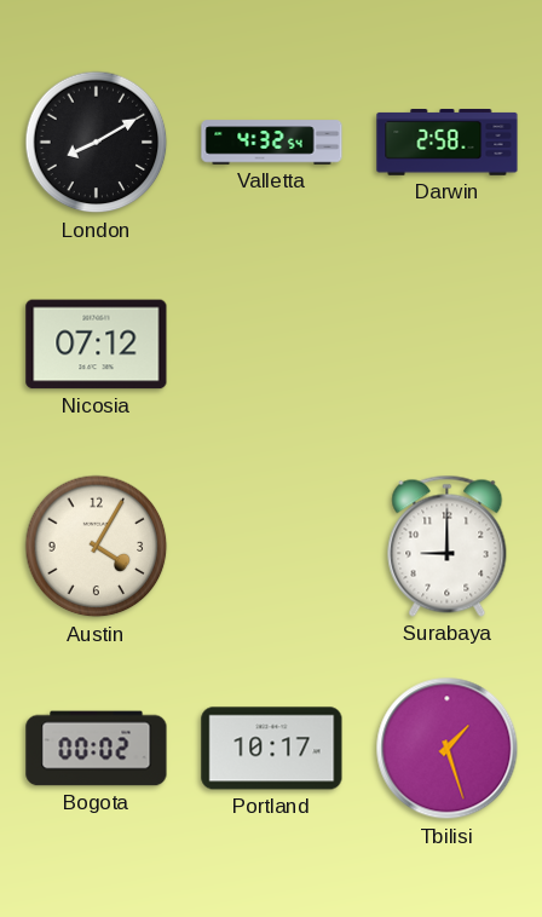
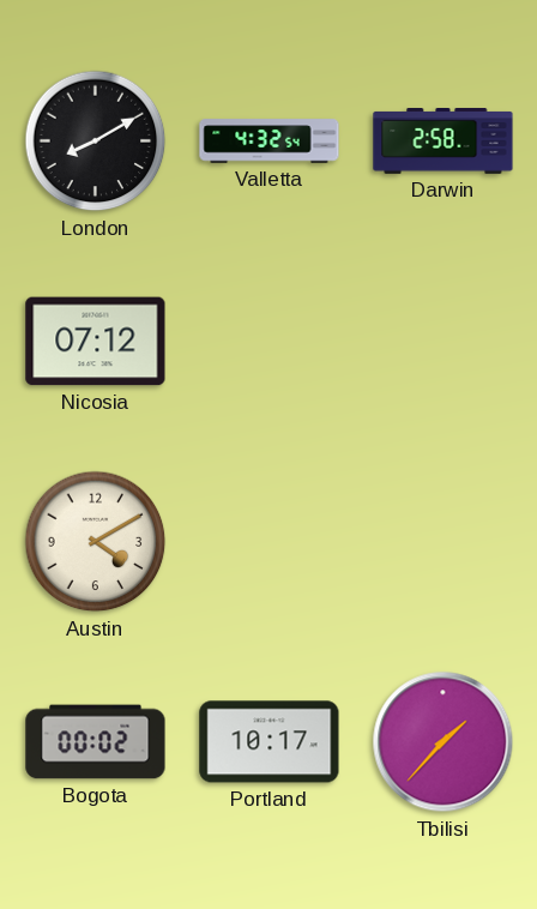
Austin: 4:05 -> 4:10
Surabaya: 9:00 -> none
Tbilisi: 1:27 -> 1:37
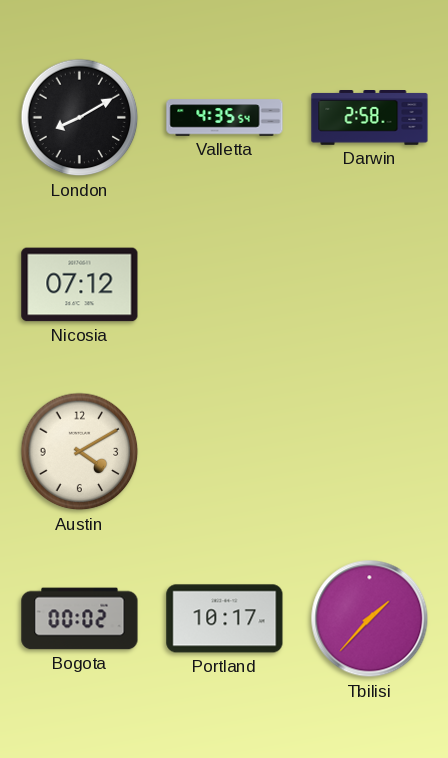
Valletta: 4:32 -> 4:35
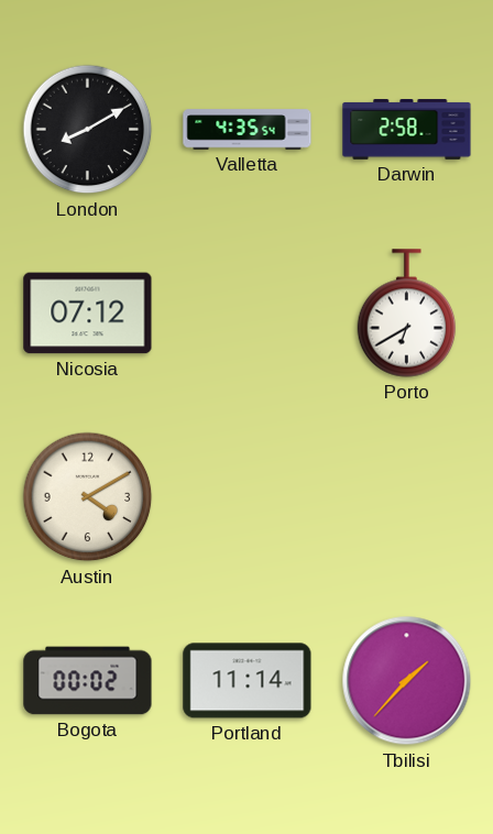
Porto: none -> 6:40
Portland: 10:17 -> 11:14
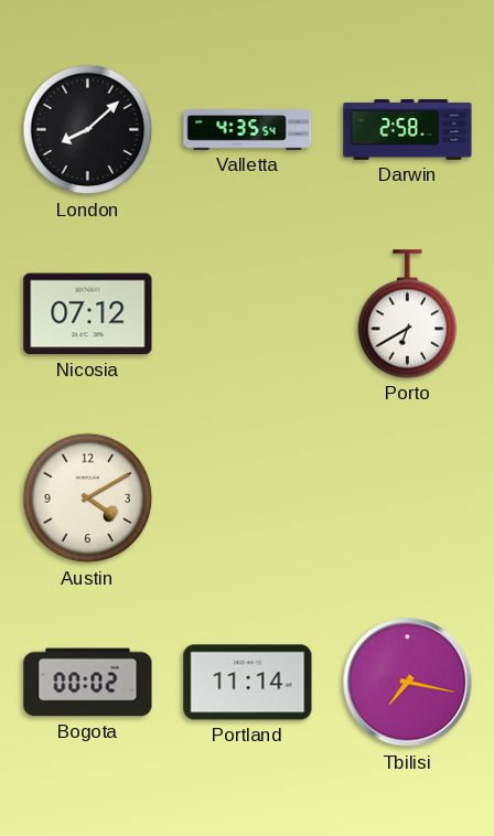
London: 8:10 -> 8:08
Tbilisi: 1:37 -> 7:17
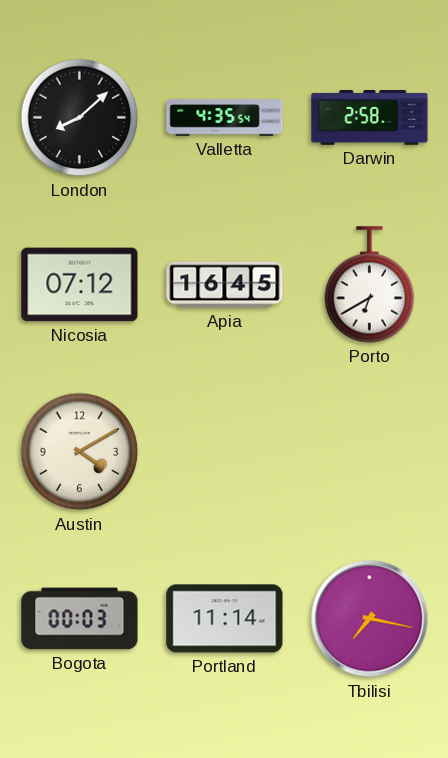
Apia: none -> 16:45
Bogota: 00:02 -> 00:03
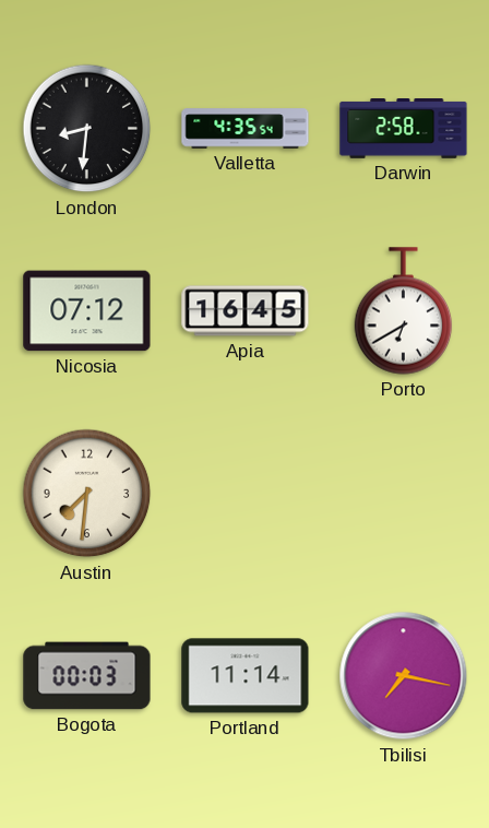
London: 8:08 -> 8:31
Austin: 4:10 -> 7:31
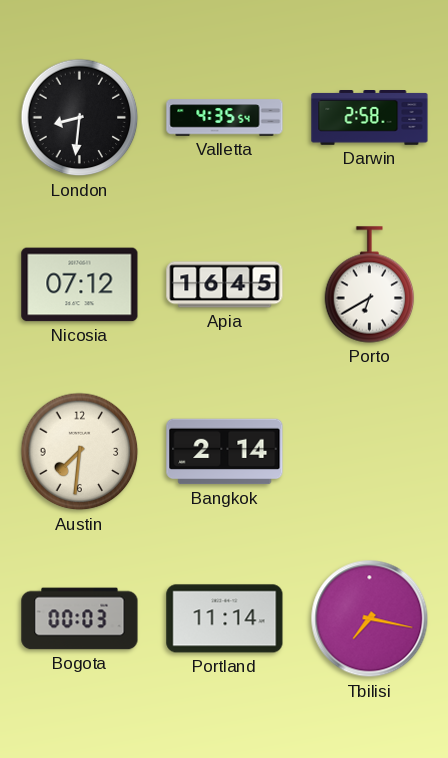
Bangkok: none -> 2:14
